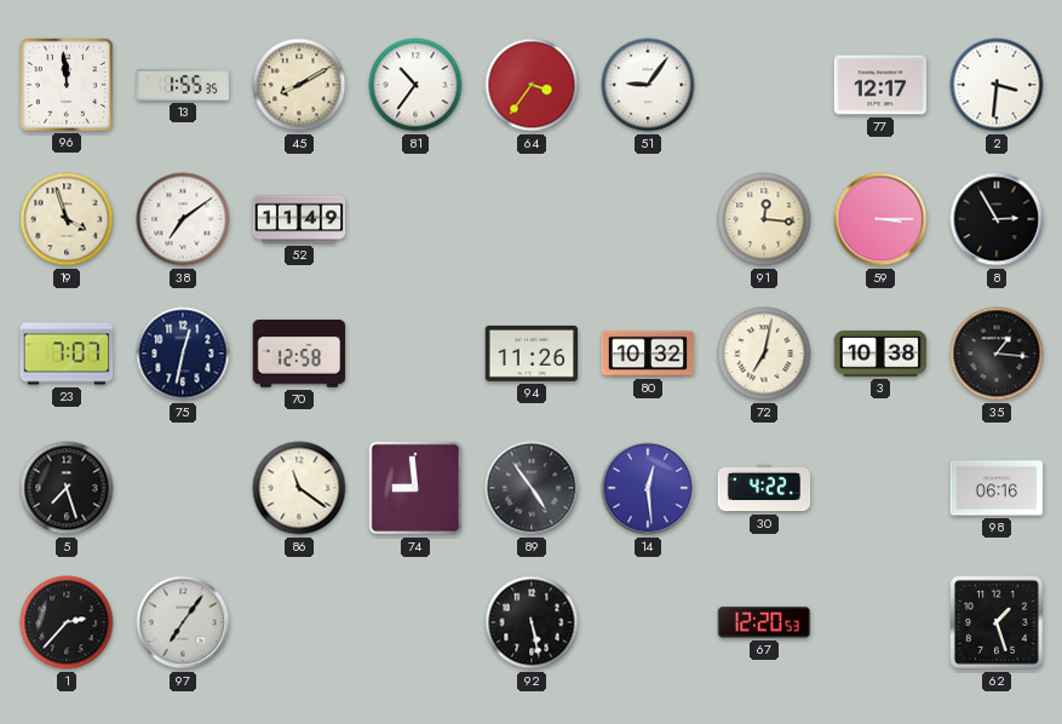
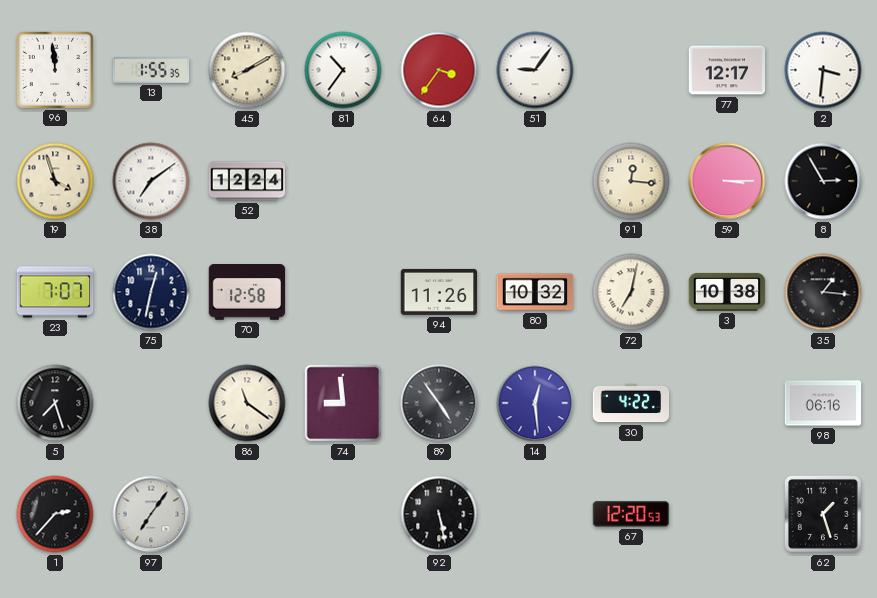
52: 11:49 -> 12:24
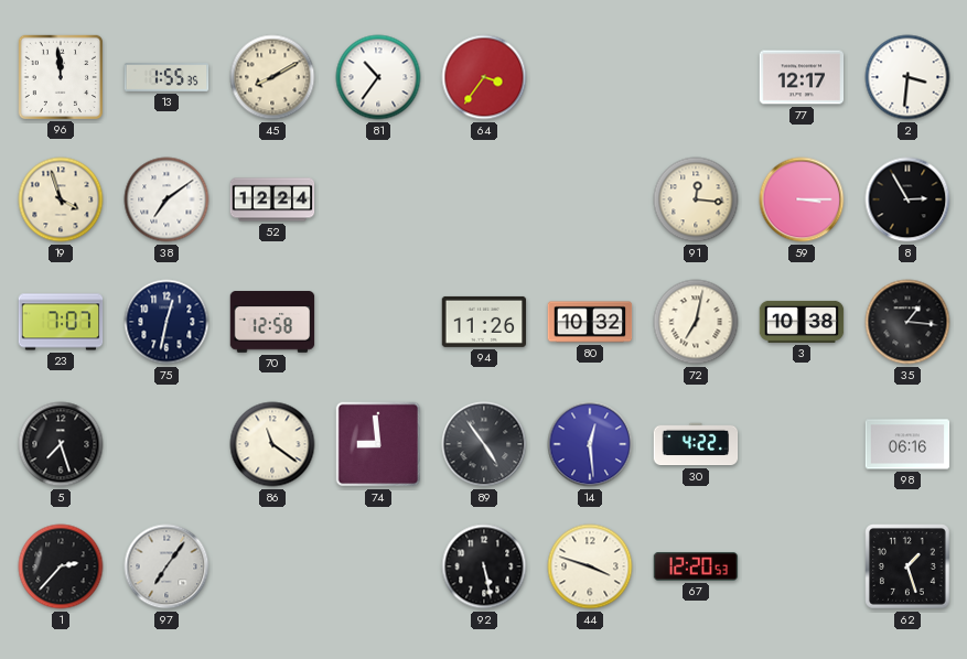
51: 9:06 -> none
44: none -> 3:48
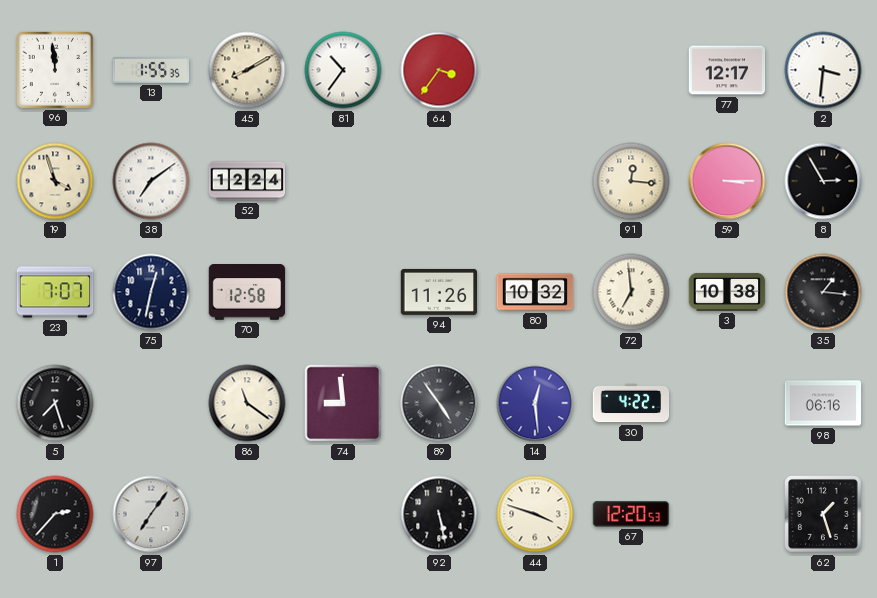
72: 7:02 -> 6:59
